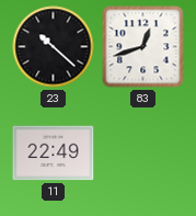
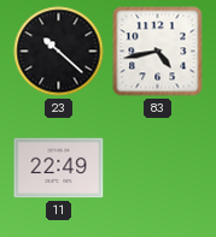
83: 12:42 -> 4:43
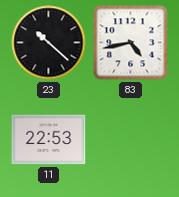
11: 22:49 -> 22:53
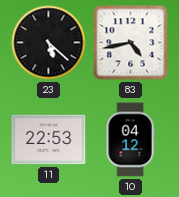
23: 10:22 -> 5:22
10: none -> 04:12
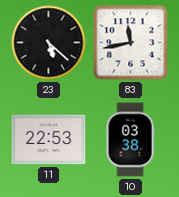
83: 4:43 -> 11:43
10: 04:12 -> 03:38
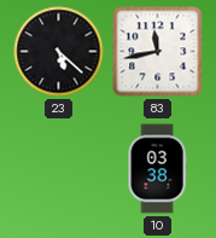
11: 22:53 -> none
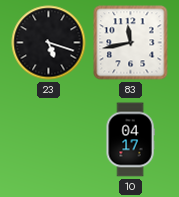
23: 5:22 -> 5:18
10: 03:38 -> 04:17
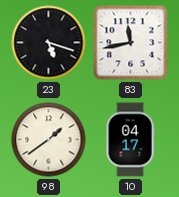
98: none -> 1:39
